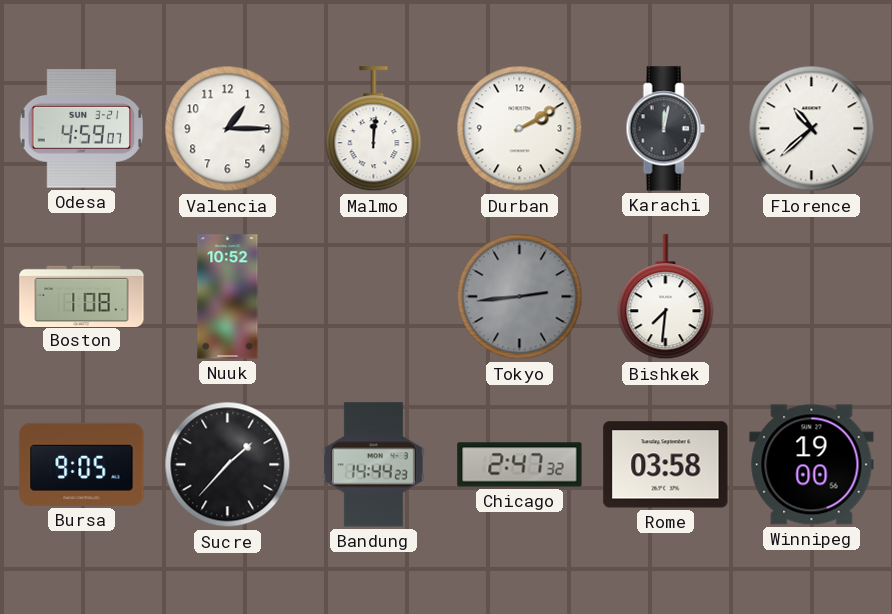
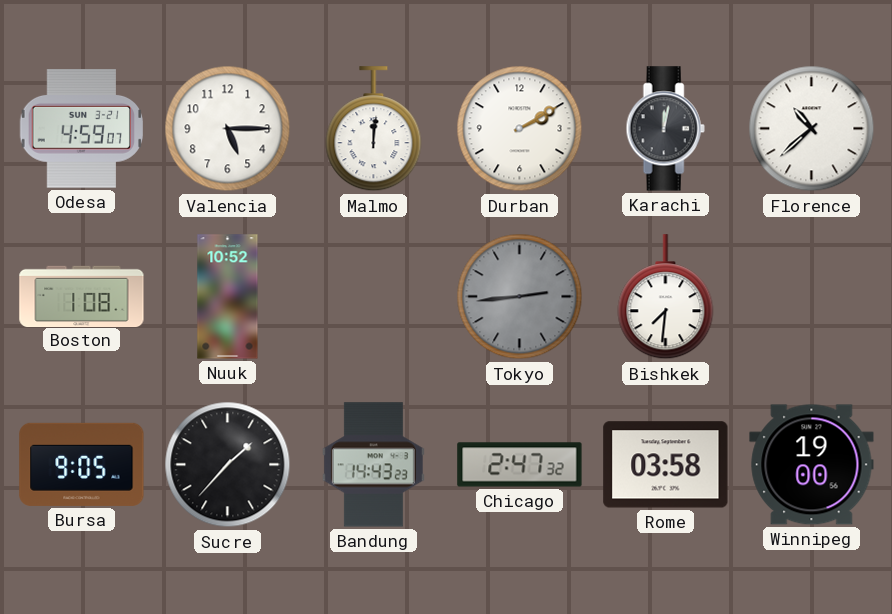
Valencia: 1:15 -> 5:15
Bandung: 14:44 -> 14:43
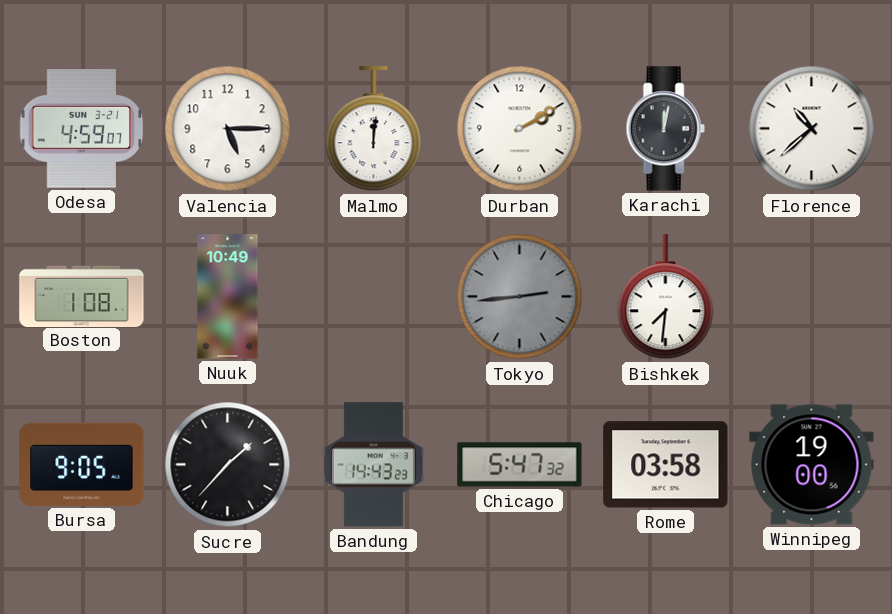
Nuuk: 10:52 -> 10:49
Chicago: 2:47 -> 5:47
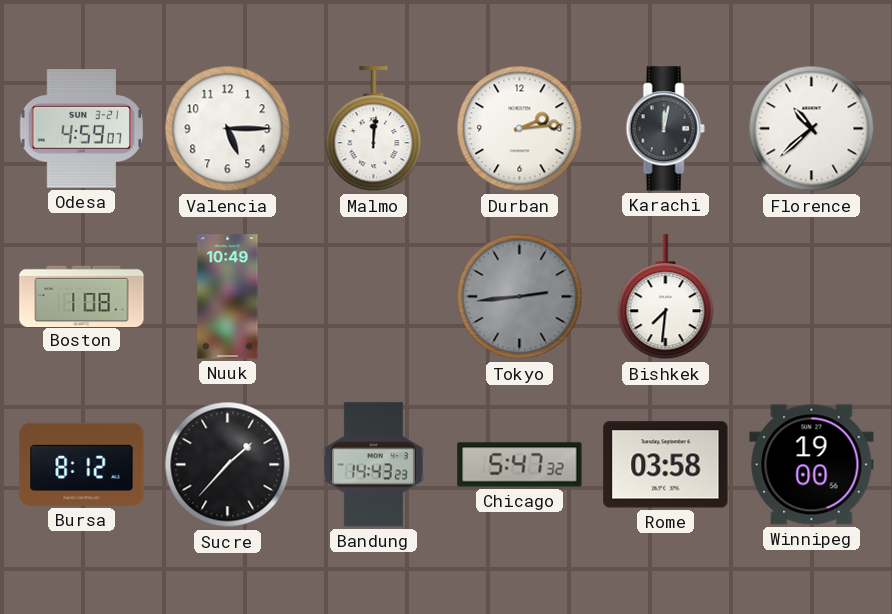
Durban: 2:10 -> 2:14
Bursa: 9:05 -> 8:12
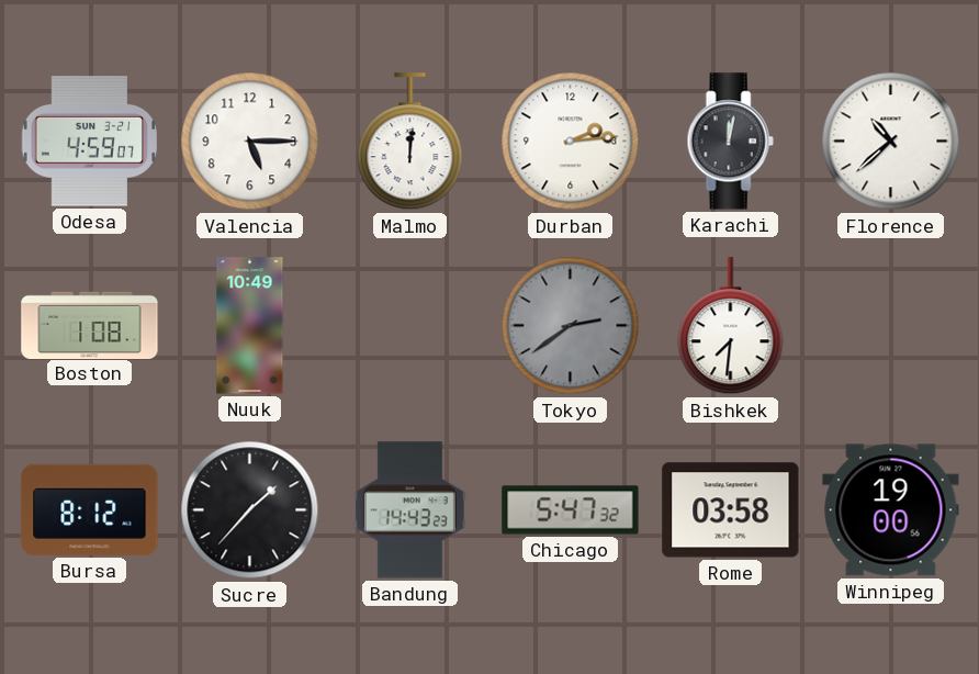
Tokyo: 2:44 -> 2:39
